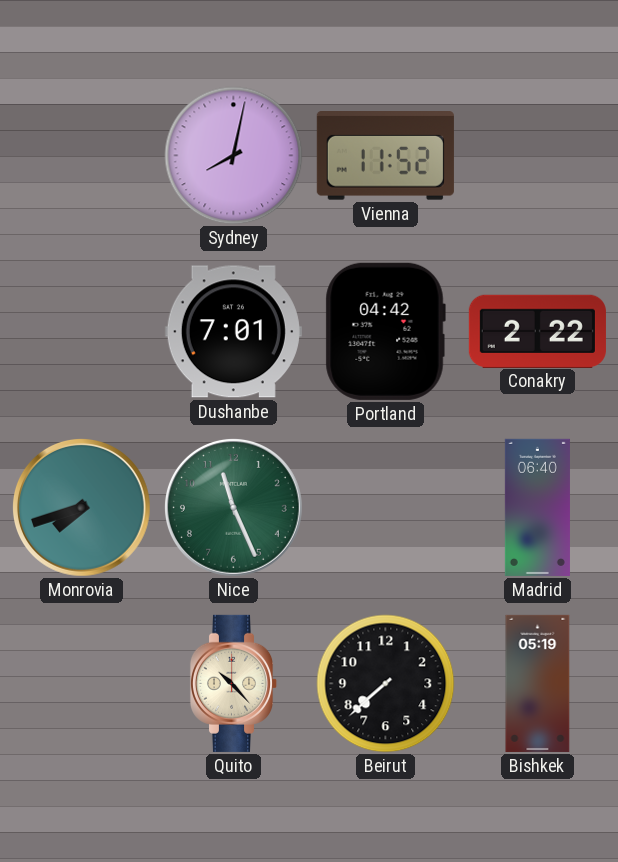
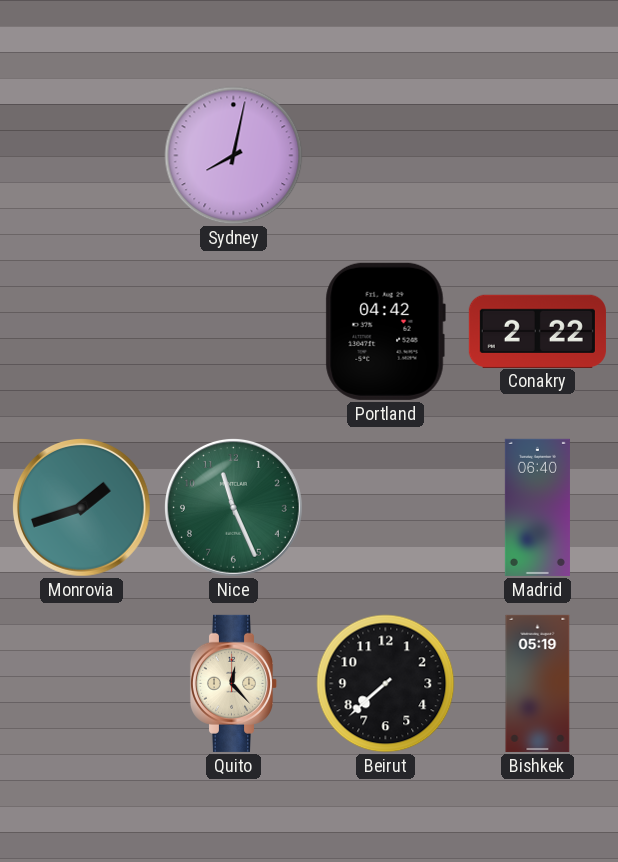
Vienna: 11:52 -> none
Dushanbe: 7:01 -> none
Monrovia: 7:42 -> 1:42
Quito: 10:23 -> 12:23
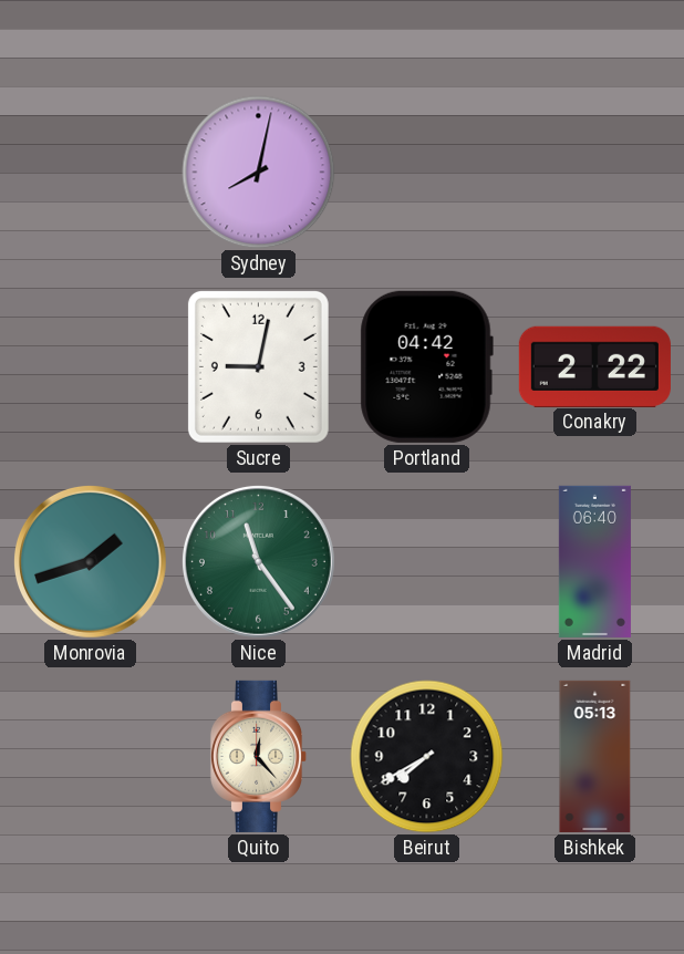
Sucre: none -> 9:02
Nice: 11:26 -> 11:24
Beirut: 7:38 -> 7:40
Bishkek: 05:19 -> 05:13
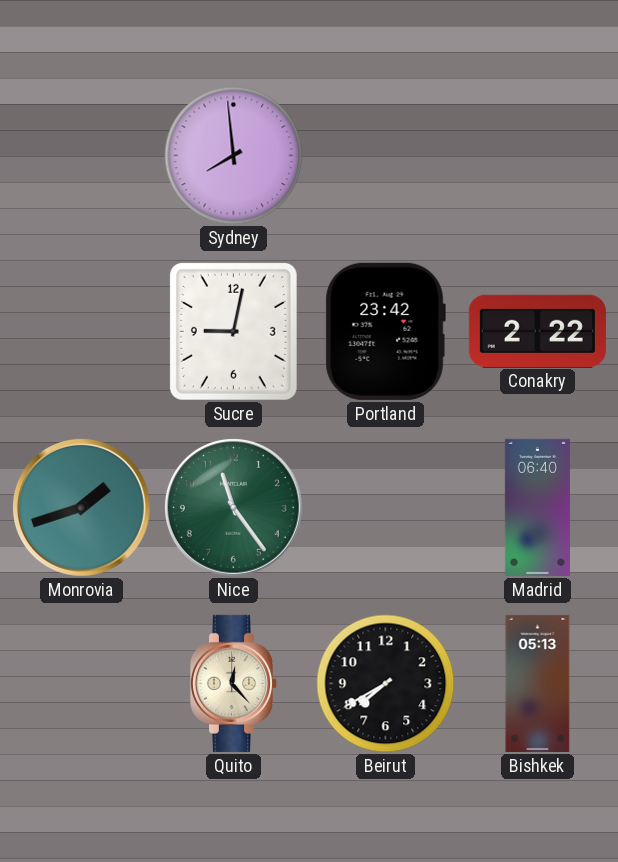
Sydney: 8:02 -> 7:59
Portland: 04:42 -> 23:42
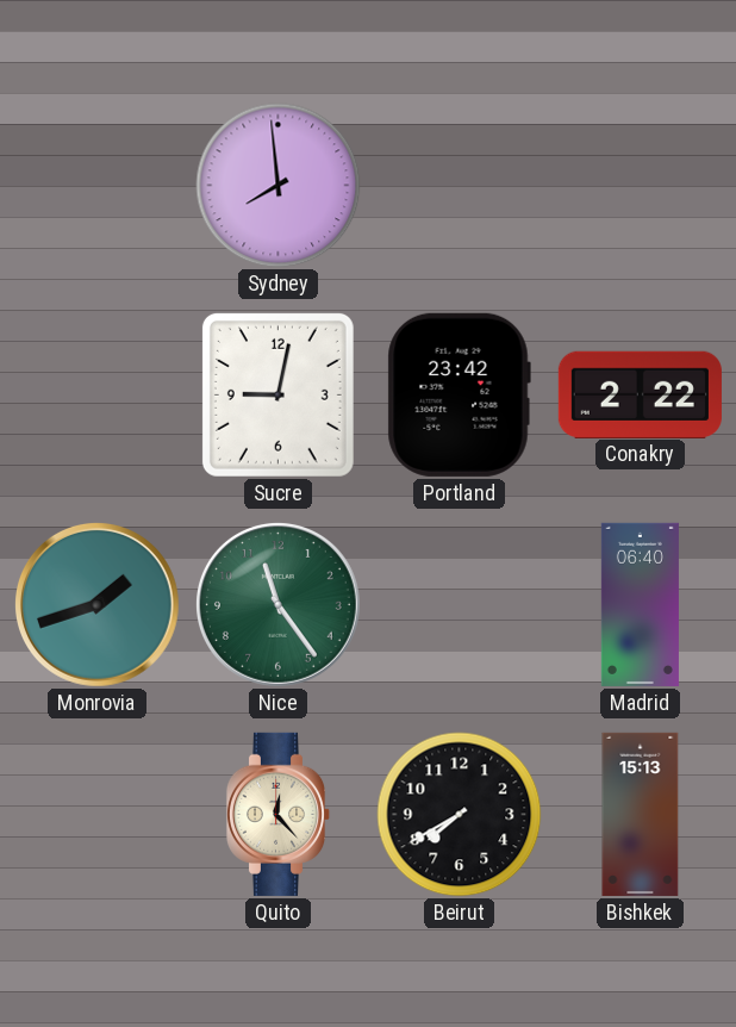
Bishkek: 05:13 -> 15:13
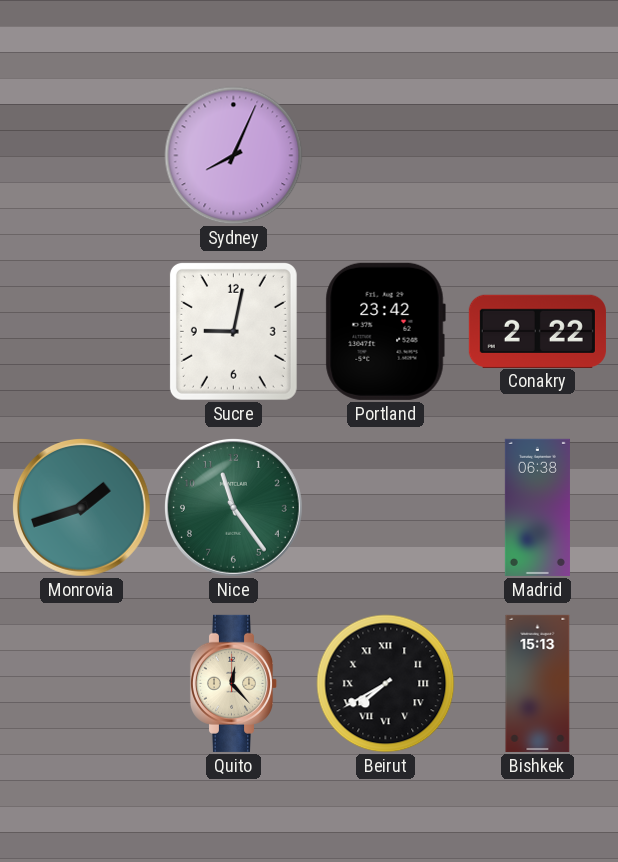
Sydney: 7:59 -> 8:04
Madrid: 06:40 -> 06:38
Beirut numerals: Arabic -> Roman
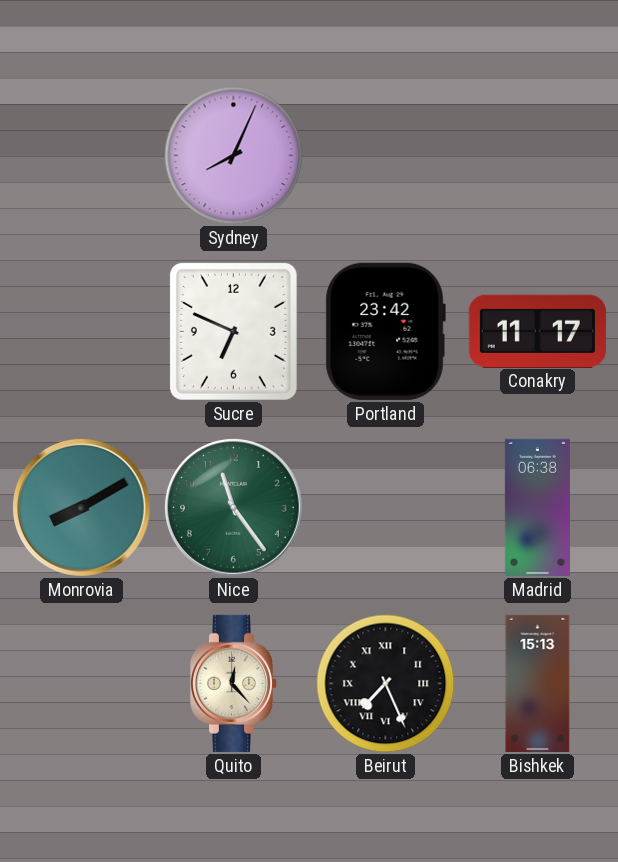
Sucre: 9:02 -> 6:49
Conakry: 2:22 -> 11:17
Monrovia: 1:42 -> 8:10
Beirut: 7:40 -> 7:26
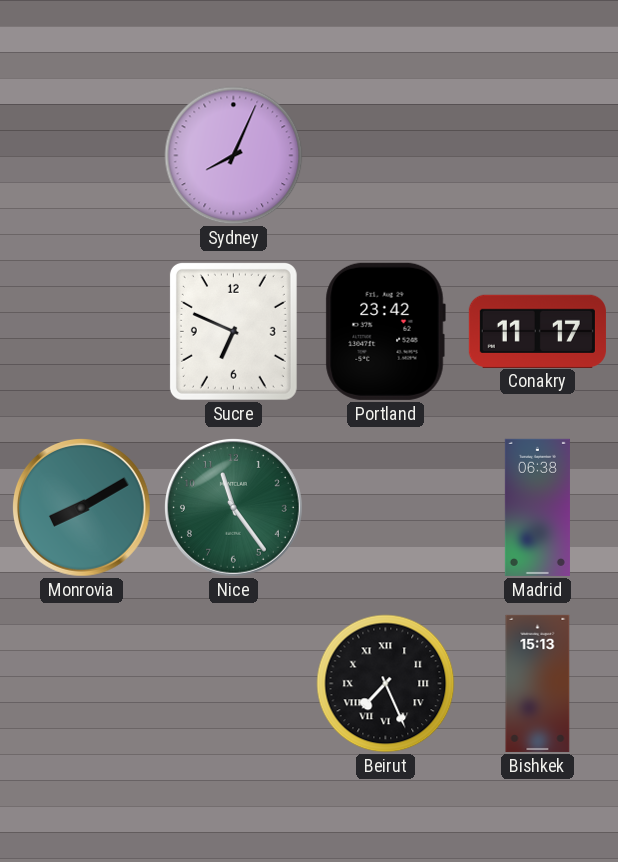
Quito: 12:23 -> none
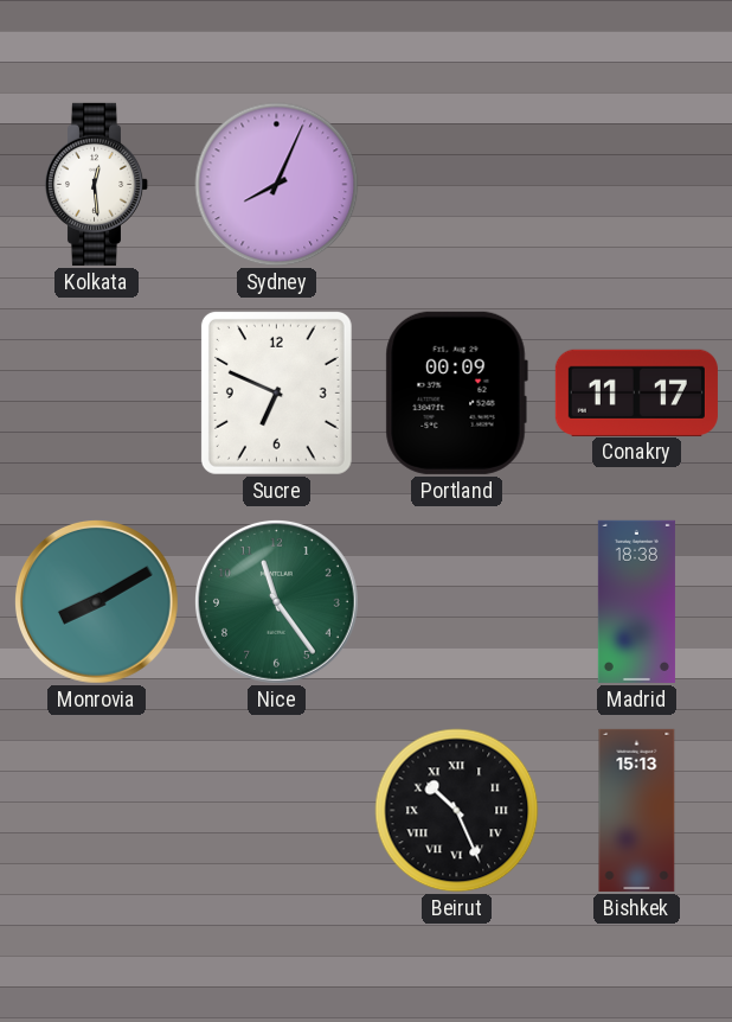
Kolkata: none -> 12:29
Portland: 23:42 -> 00:09
Madrid: 06:38 -> 18:38
Beirut: 7:26 -> 10:26
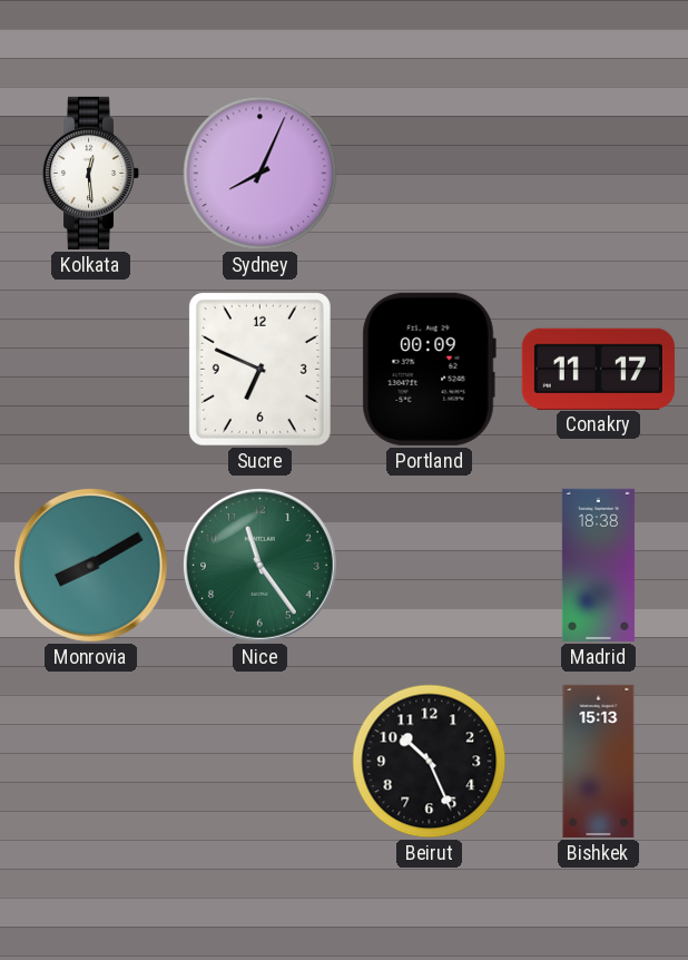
Beirut numerals: Roman -> Arabic
